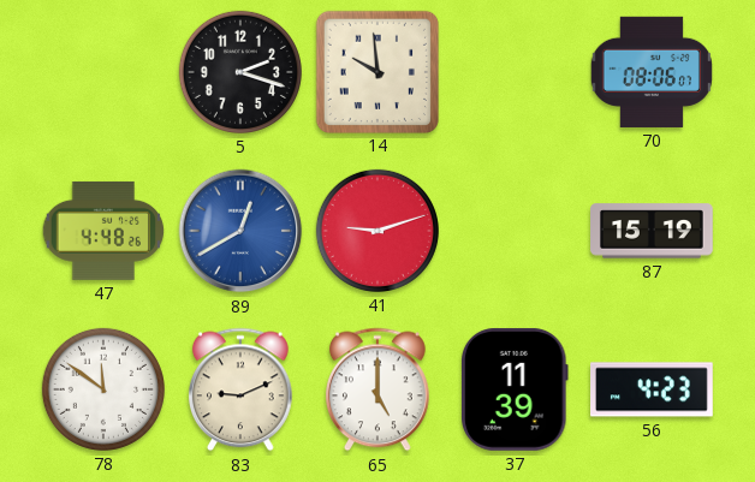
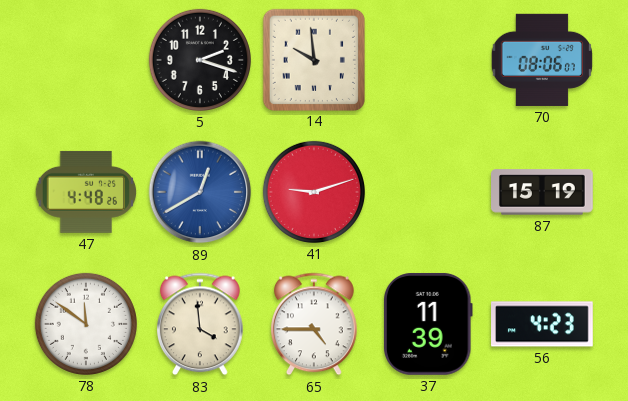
83: 9:11 -> 3:59
65: 5:00 -> 4:45
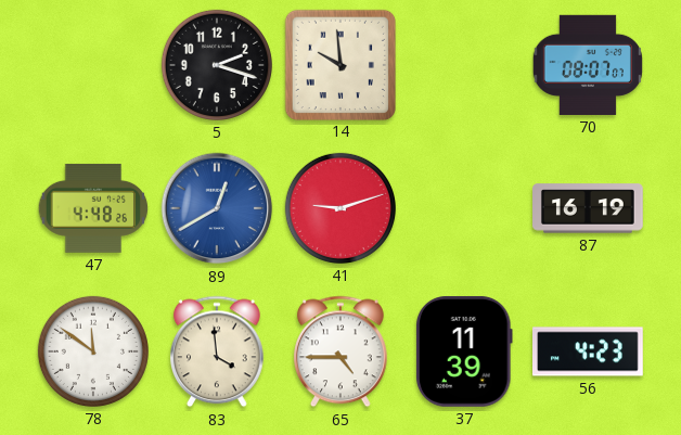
70: 08:06 -> 08:07
87: 15:19 -> 16:19
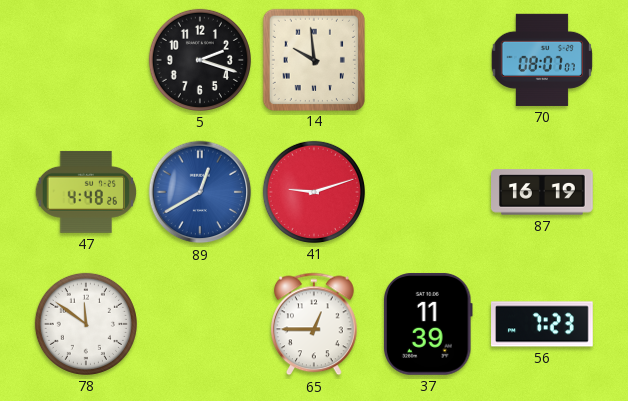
83: 3:59 -> none
65: 4:45 -> 12:45
56: 4:23 -> 7:23
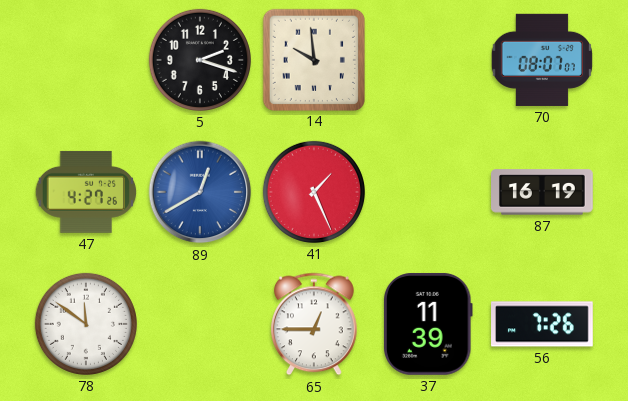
47: 4:48 -> 4:27
41: 9:12 -> 1:26
56: 7:23 -> 7:26
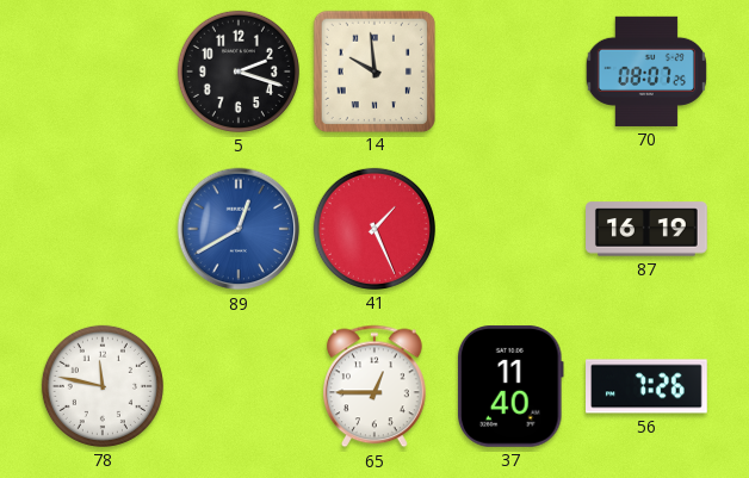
70: 08:07:07 -> 08:07:25
47: 4:27 -> none
78: 11:51 -> 11:47
37: 11:39 -> 11:40
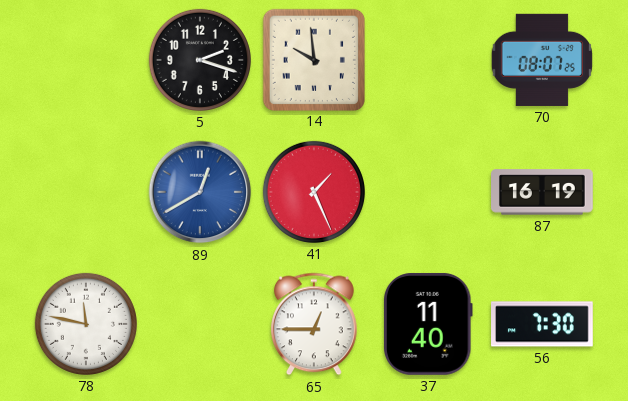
56: 7:26 -> 7:30
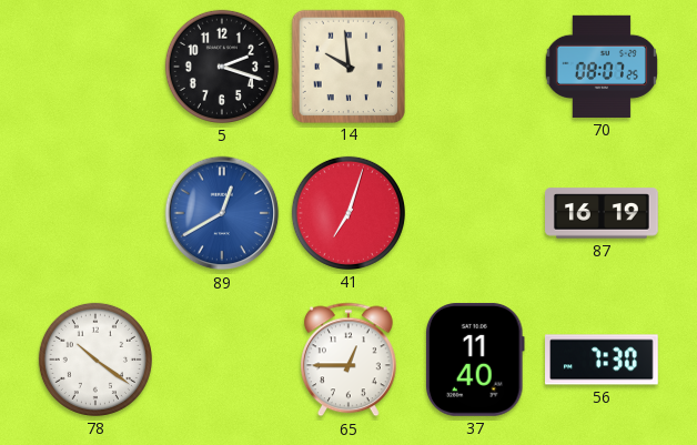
41: 1:26 -> 7:03
78: 11:47 -> 10:21
